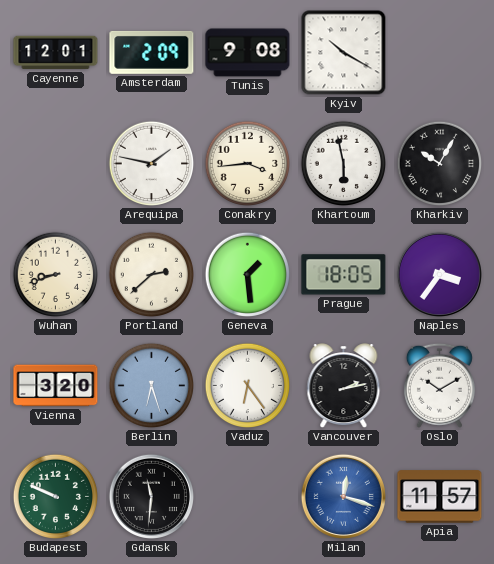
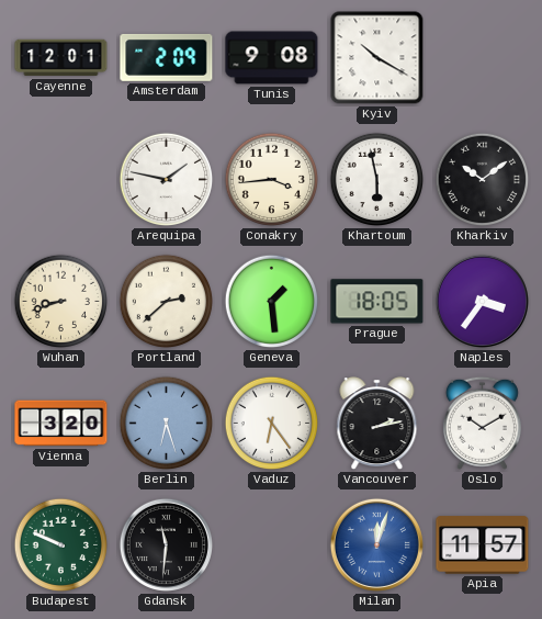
Kharkiv: 10:05 -> 10:09
Milan: 12:18 -> 12:03
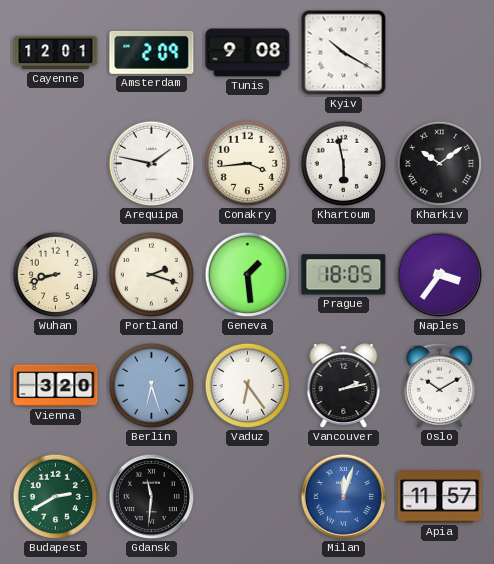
Portland: 2:38 -> 2:18
Budapest: 9:49 -> 2:40
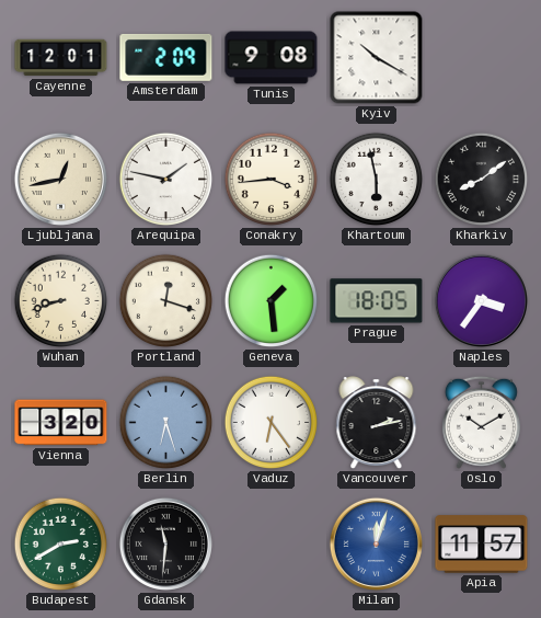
Ljubljana: none -> 12:43
Kharkiv: 10:09 -> 8:09
Portland: 2:18 -> 12:18
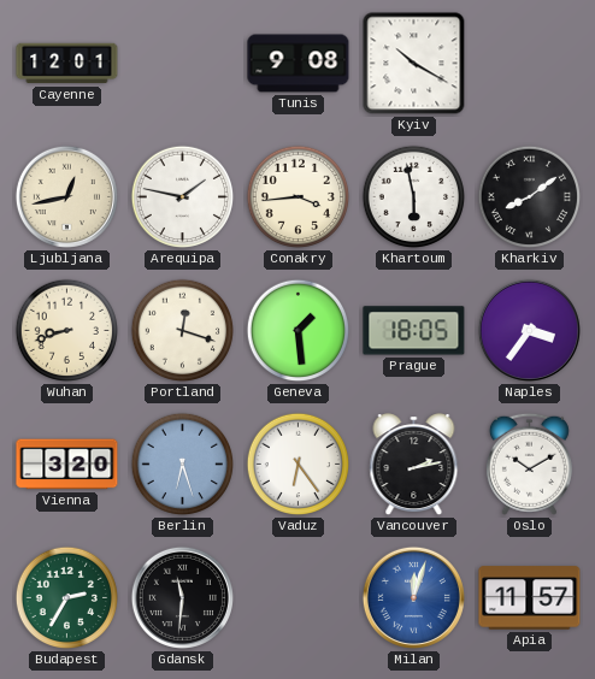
Amsterdam: 2:09 -> none
Budapest: 2:40 -> 2:35
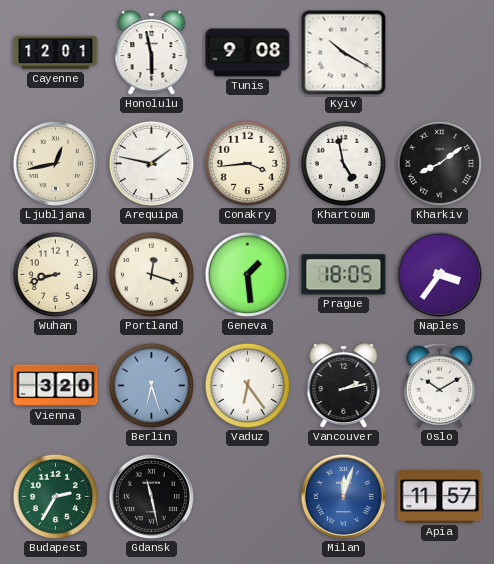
Honolulu: none -> 5:58
Khartoum: 5:58 -> 4:58
Gdansk: 11:31 -> 11:28
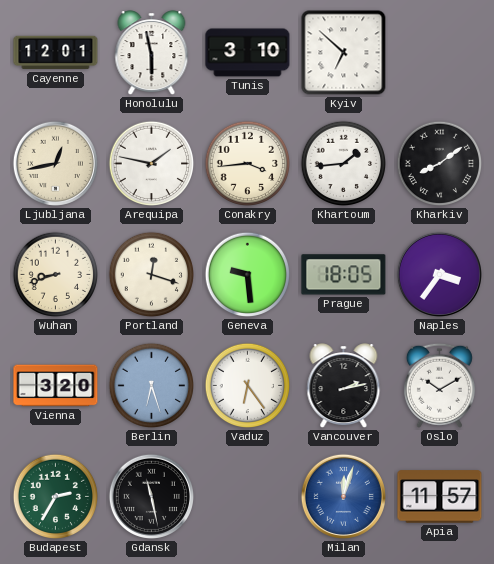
Tunis: 9:08 -> 3:10
Kyiv: 10:20 -> 6:52
Khartoum: 4:58 -> 1:44
Geneva: 1:29 -> 9:29
